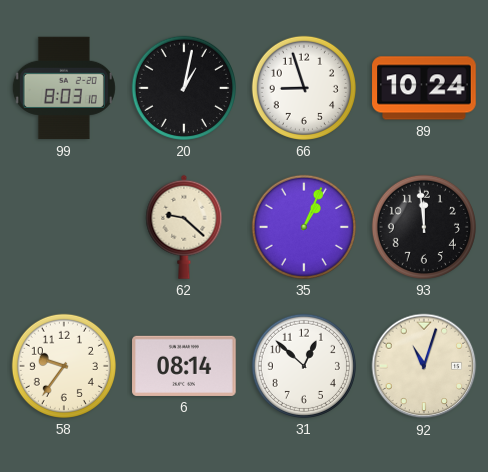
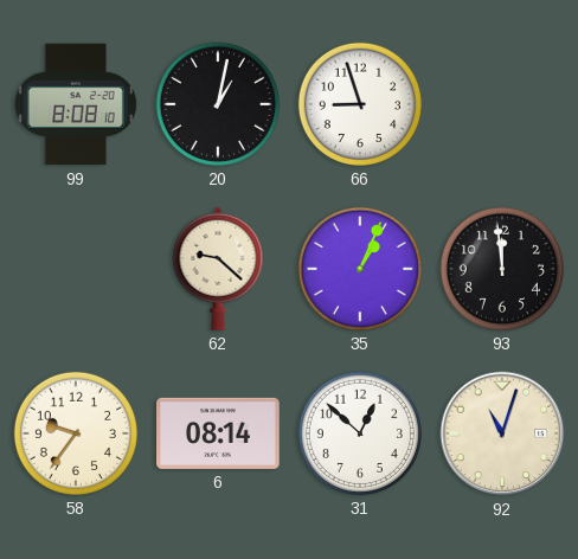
99: 8:03 -> 8:08
89: 10:24 -> none
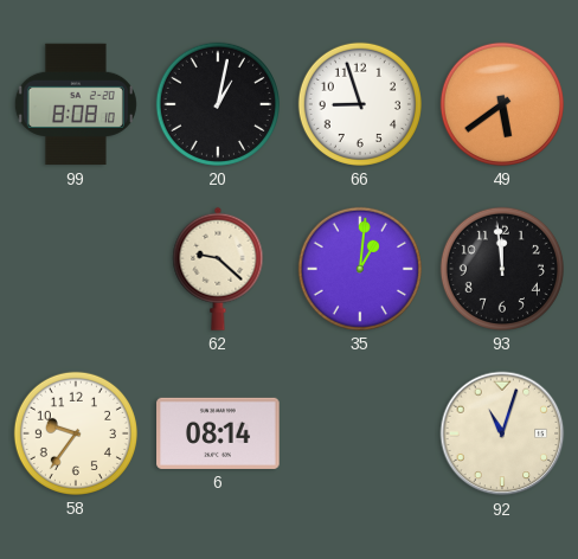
49: none -> 5:39
35: 1:04 -> 1:01
31: 12:52 -> none
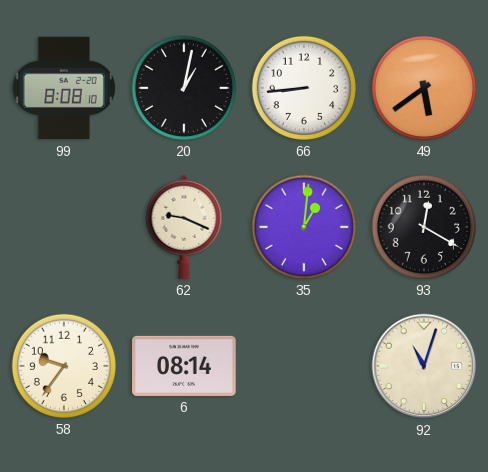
66: 8:57 -> 8:44
62: 9:22 -> 9:19
93: 11:59 -> 12:20
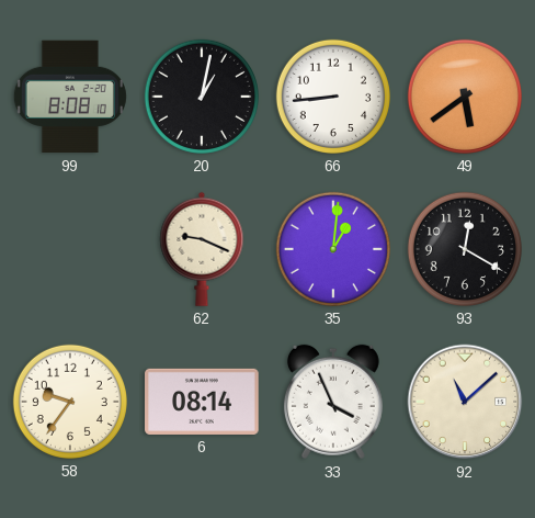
33: none -> 3:56
92: 11:03 -> 11:08
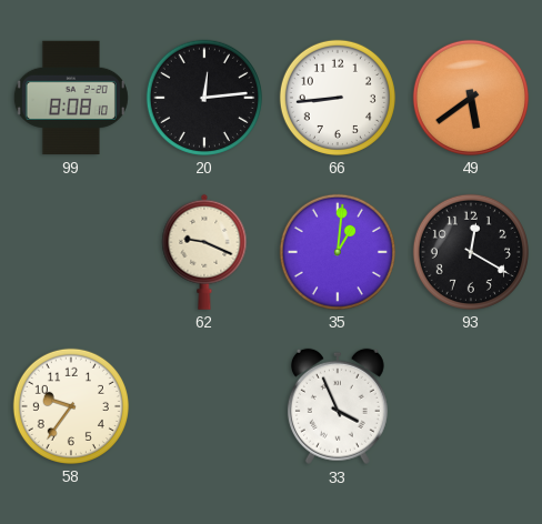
20: 1:02 -> 12:14
6: 08:14 -> none
92: 11:08 -> none
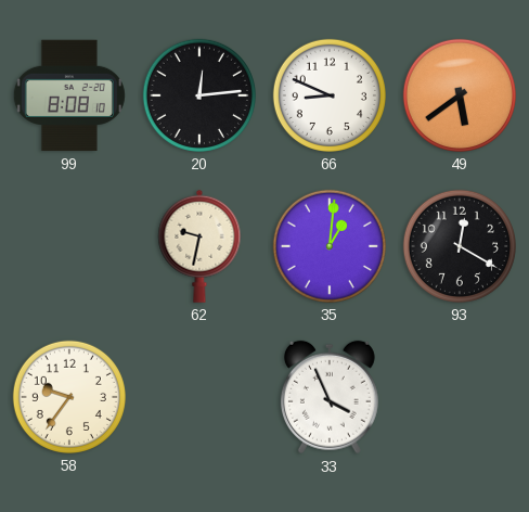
66: 8:44 -> 8:49
62: 9:19 -> 9:32
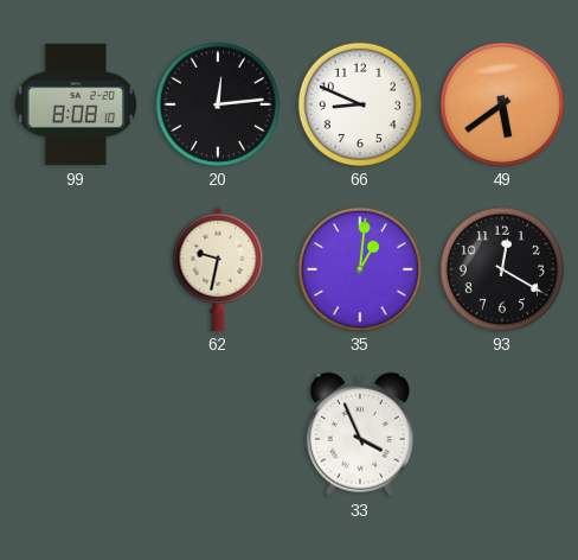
58: 9:36 -> none
